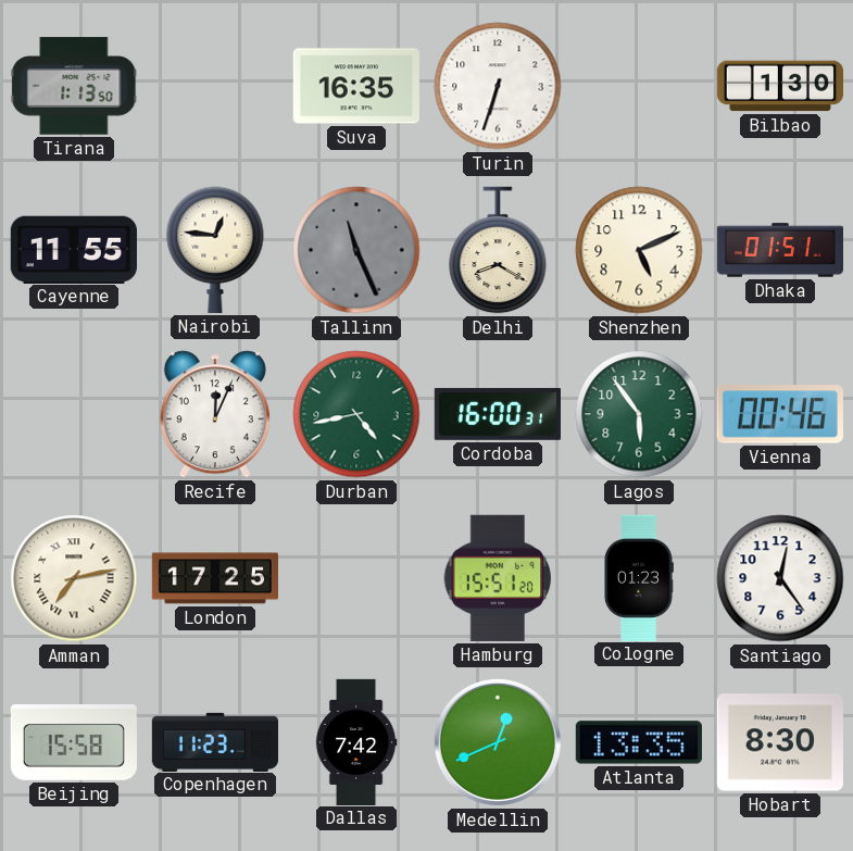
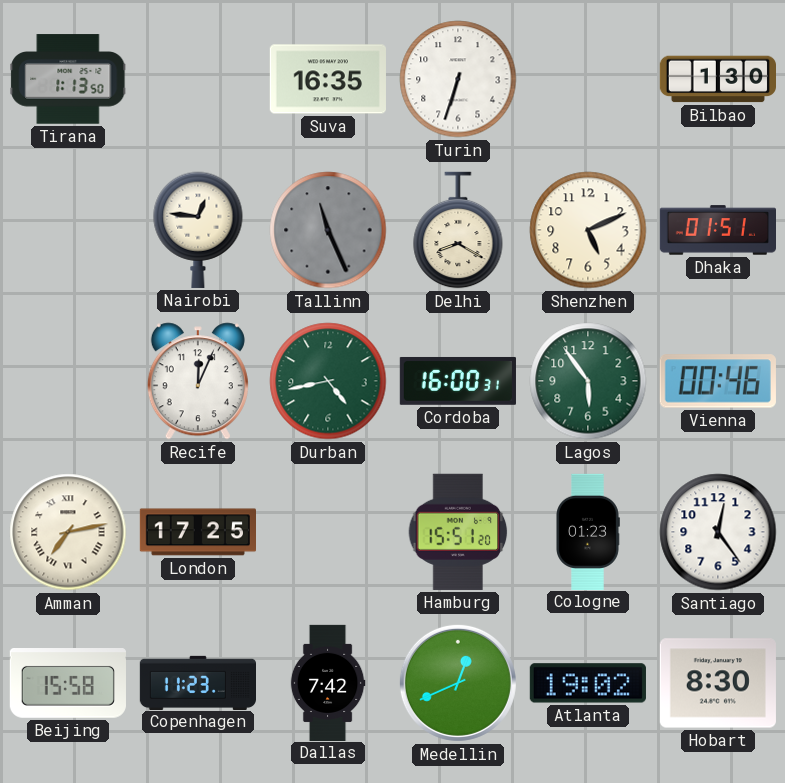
Cayenne: 11:55 -> none
Atlanta: 13:35 -> 19:02
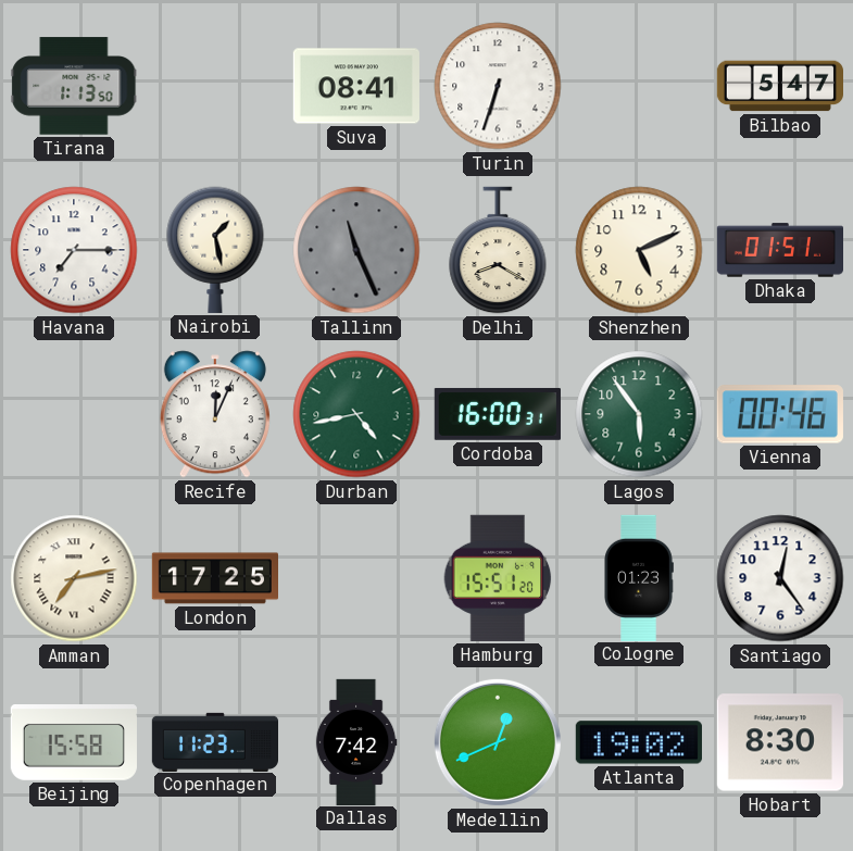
Suva: 16:35 -> 08:41
Bilbao: 1:30 -> 5:47
Havana: none -> 7:15
Nairobi: 12:46 -> 1:28
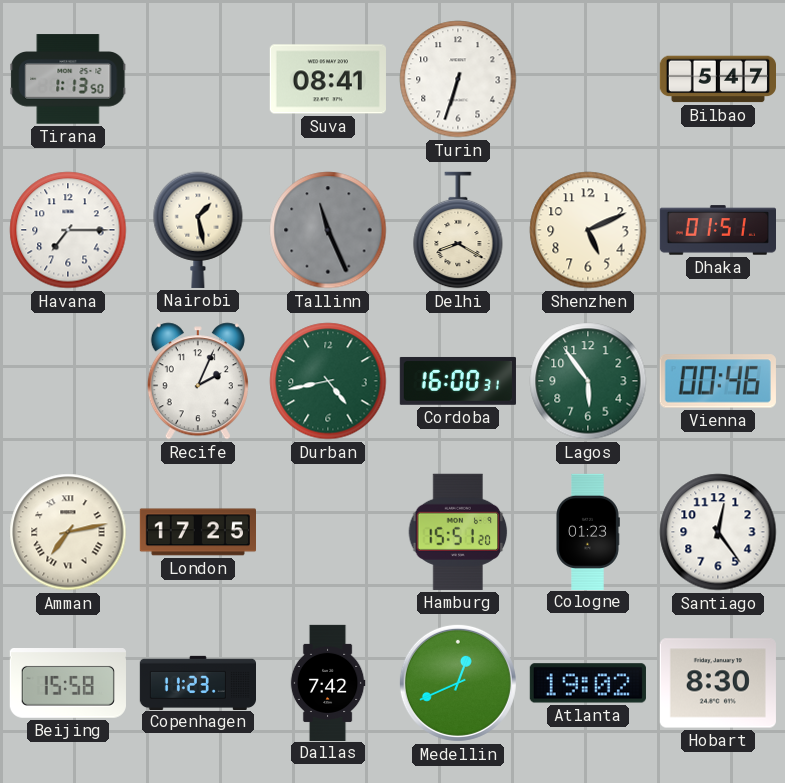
Recife: 12:04 -> 2:04
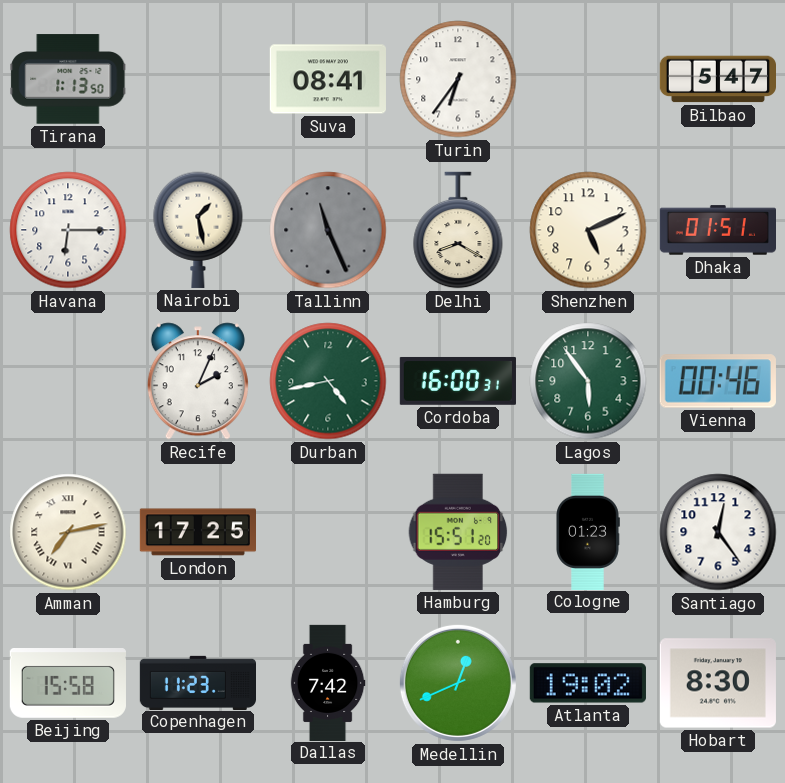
Turin: 6:33 -> 6:36
Havana: 7:15 -> 6:15
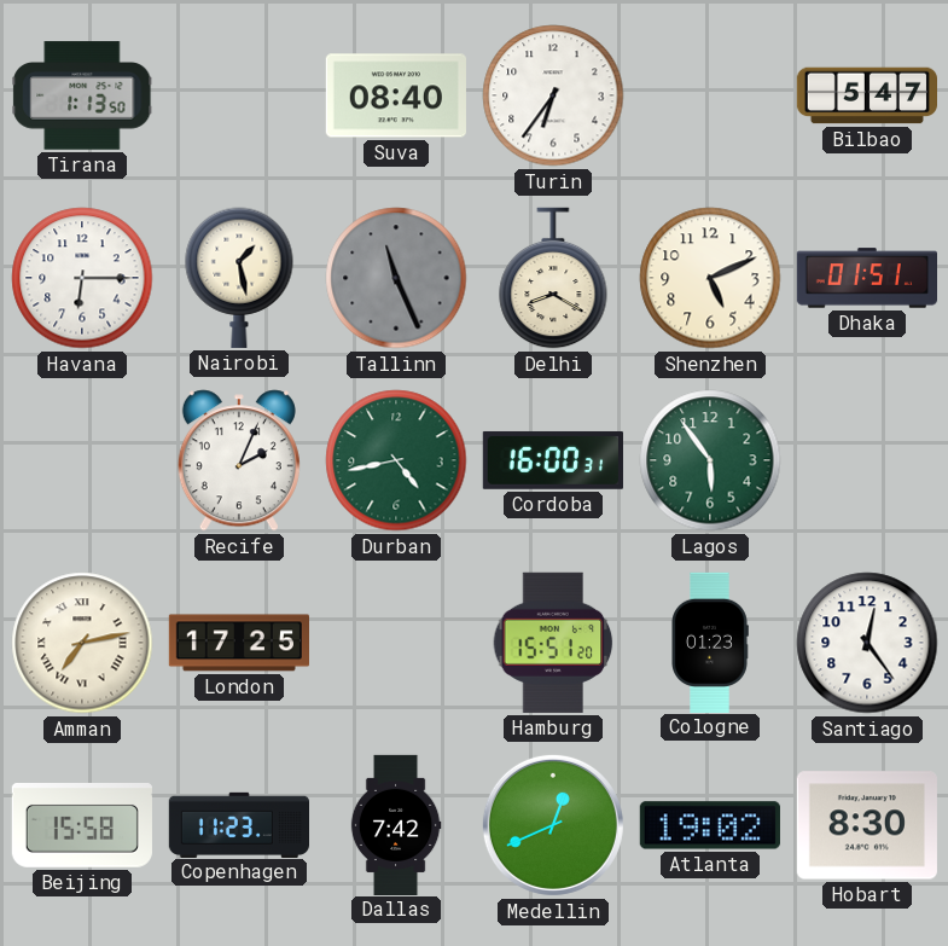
Suva: 08:41 -> 08:40
Vienna: 00:46 -> none
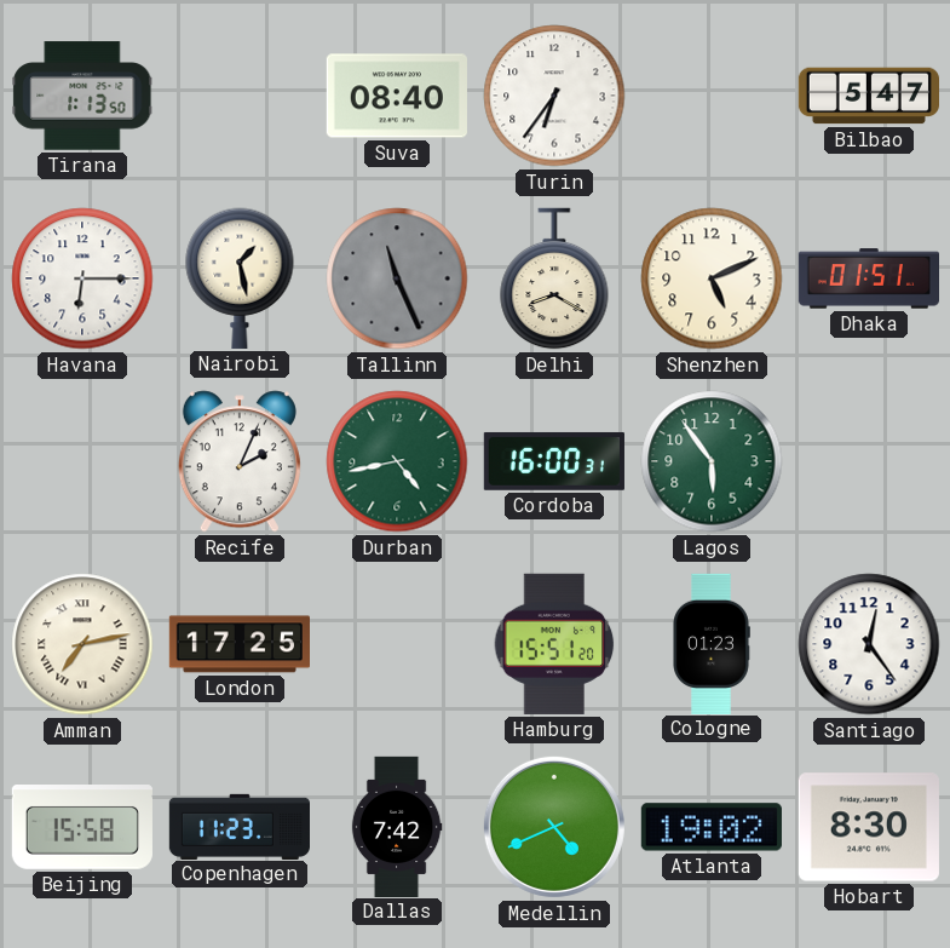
Medellin: 12:41 -> 4:41
